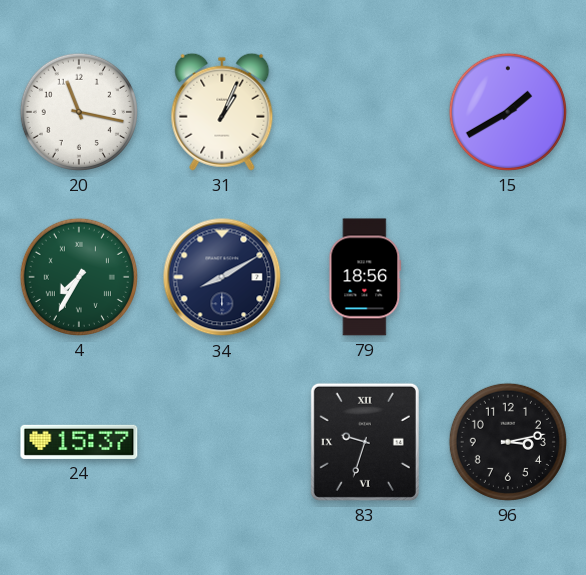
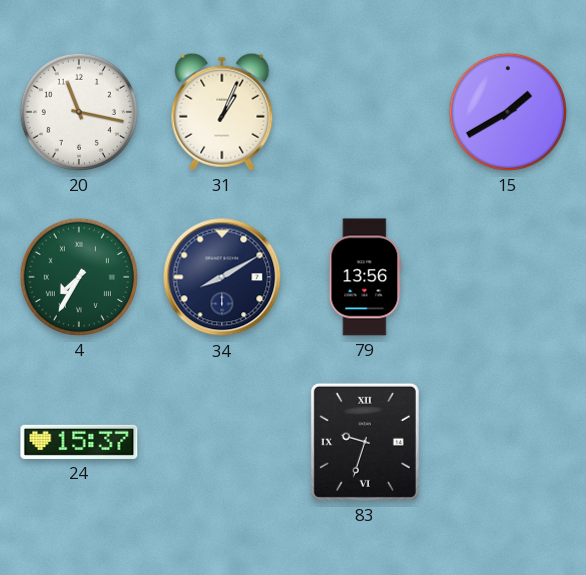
79: 18:56 -> 13:56
96: 3:13 -> none
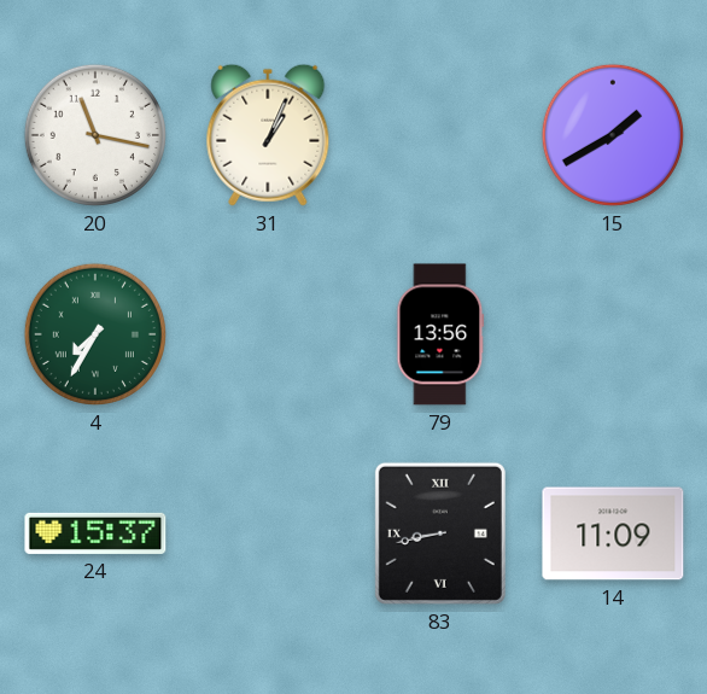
34: 8:10 -> none
83: 9:33 -> 8:43
14: none -> 11:09
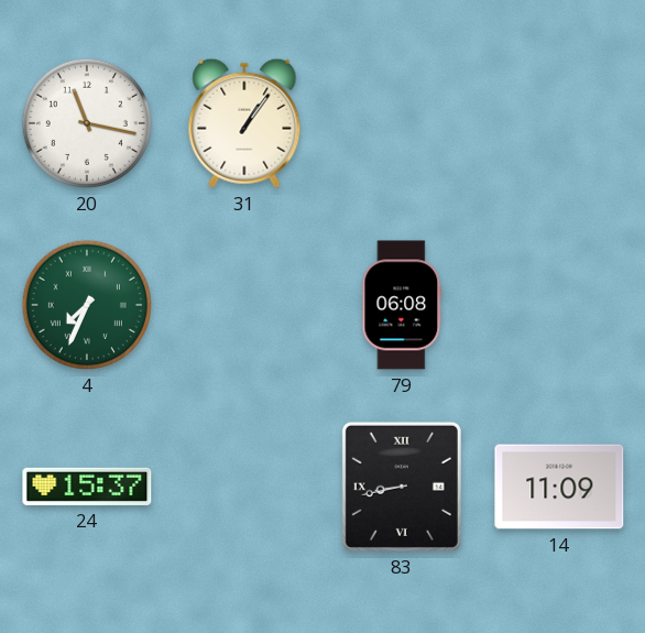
31: 1:04 -> 1:06
15: 1:40 -> none
4: 7:35 -> 7:34
79: 13:56 -> 06:08
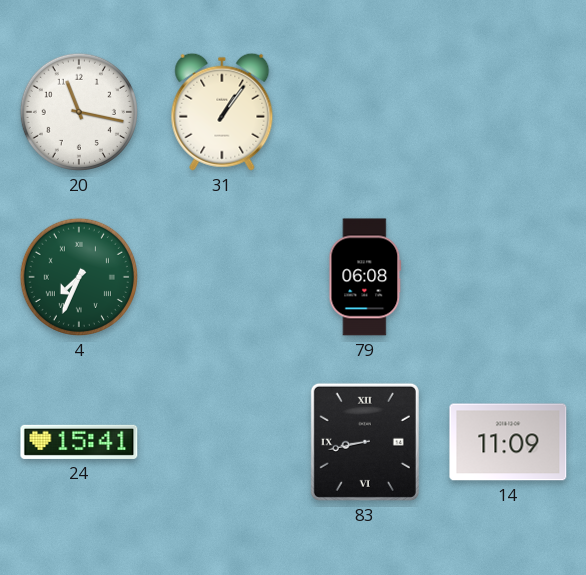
24: 15:37 -> 15:41
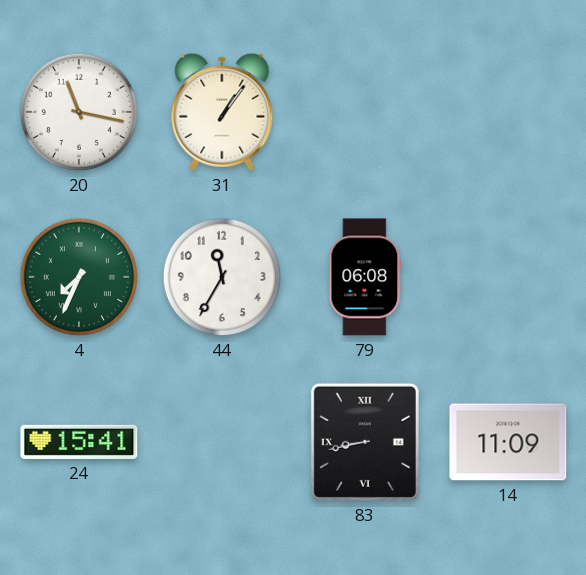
44: none -> 11:35
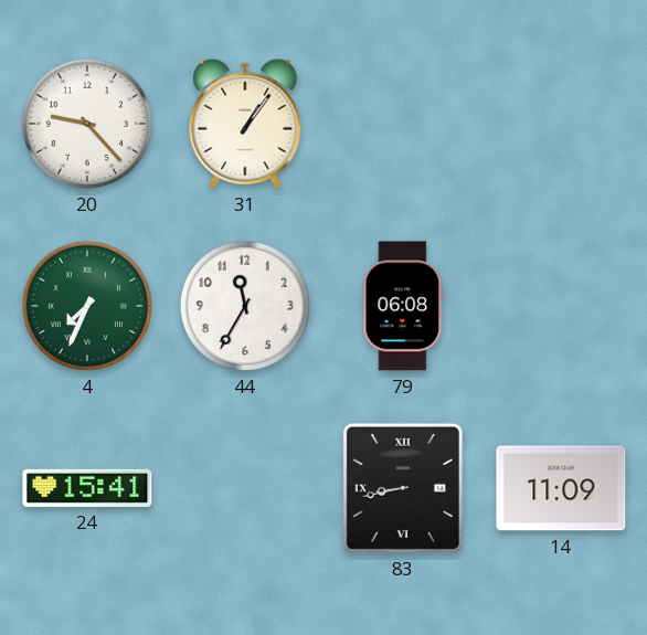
20: 11:17 -> 9:23
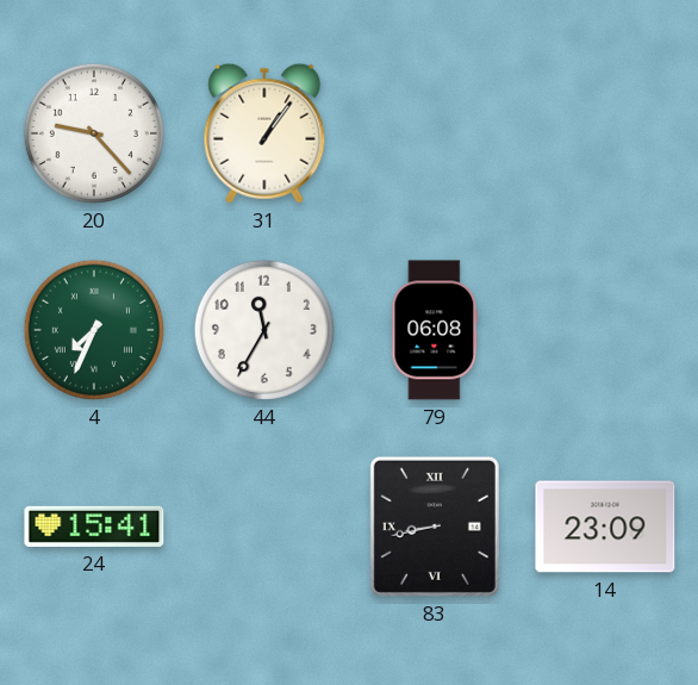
14: 11:09 -> 23:09
